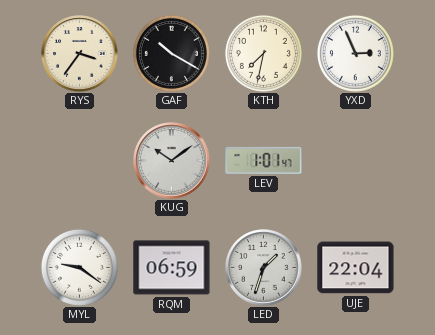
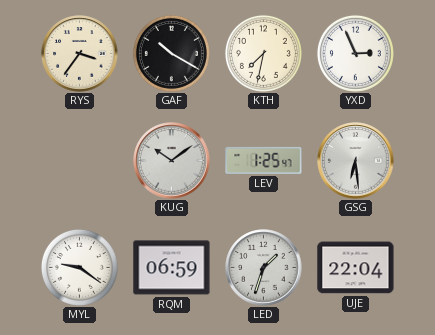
LEV: 1:01 -> 1:25
GSG: none -> 6:29
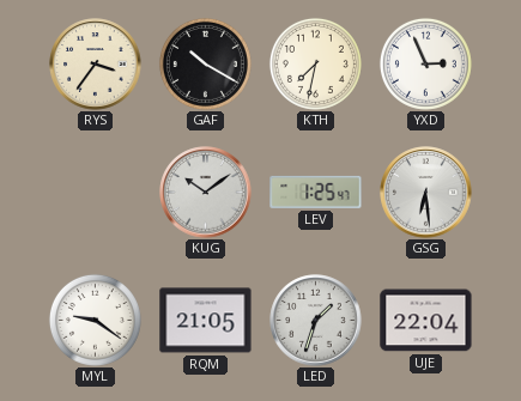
RQM: 06:59 -> 21:05
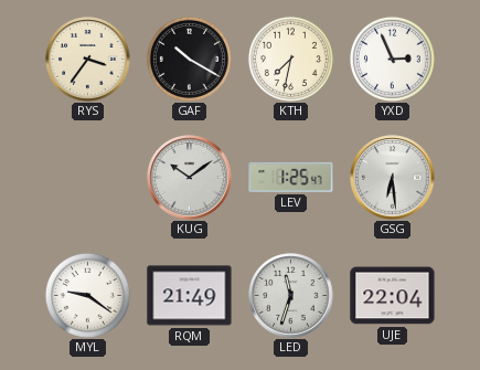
RQM: 21:05 -> 21:49
LED: 1:33 -> 11:33
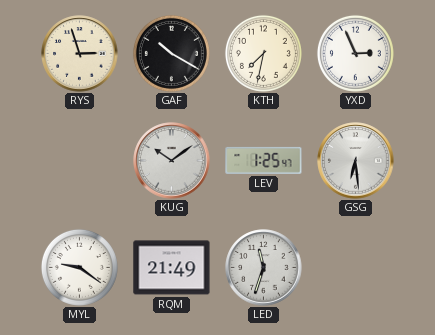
RYS: 3:36 -> 2:57
UJE: 22:04 -> none
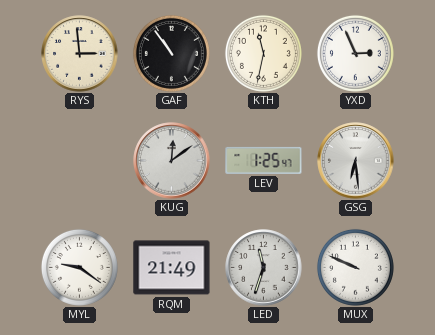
RYS: 2:57 -> 2:59
GAF: 10:20 -> 10:54
KTH: 7:32 -> 11:32
KUG: 10:09 -> 12:09
MUX: none -> 9:49
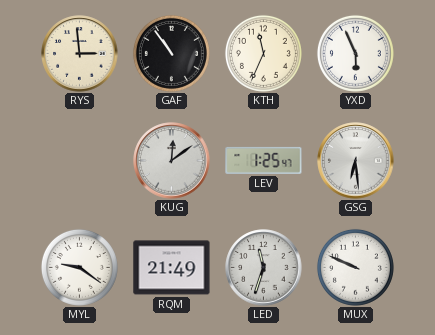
KTH: 11:32 -> 11:34
YXD: 2:56 -> 5:56
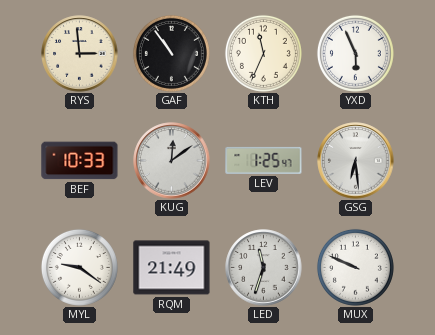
BEF: none -> 10:33
